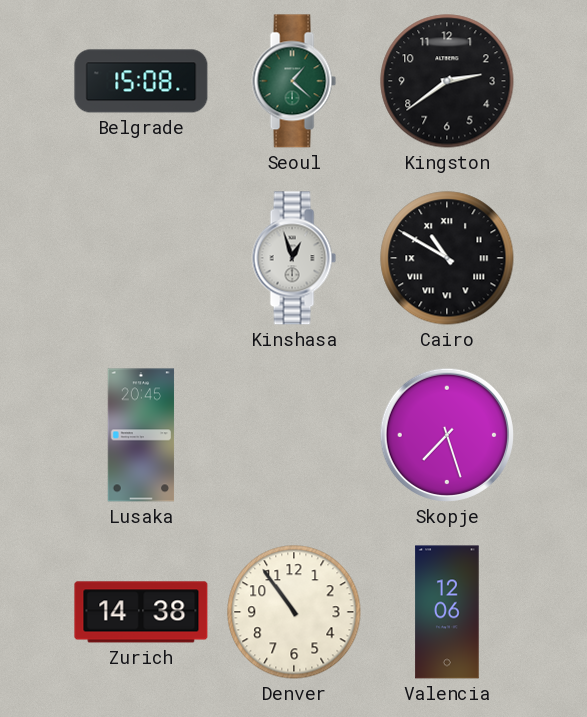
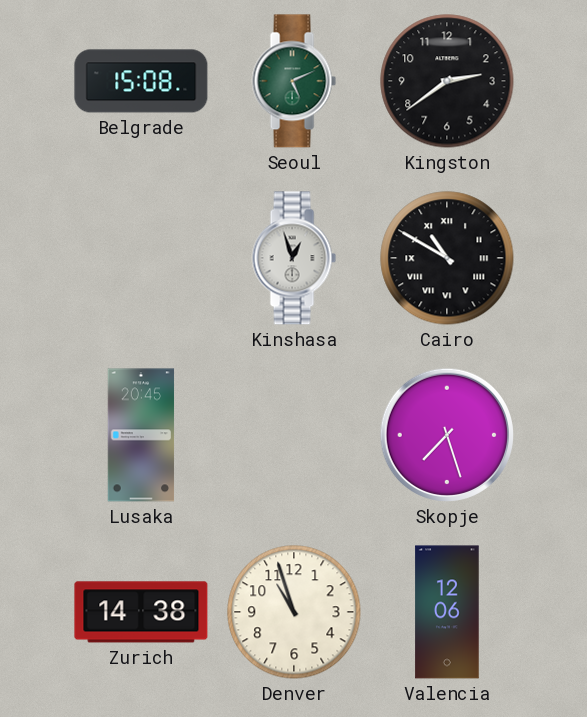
Seoul: 1:22 -> 5:11
Denver: 10:54 -> 10:57
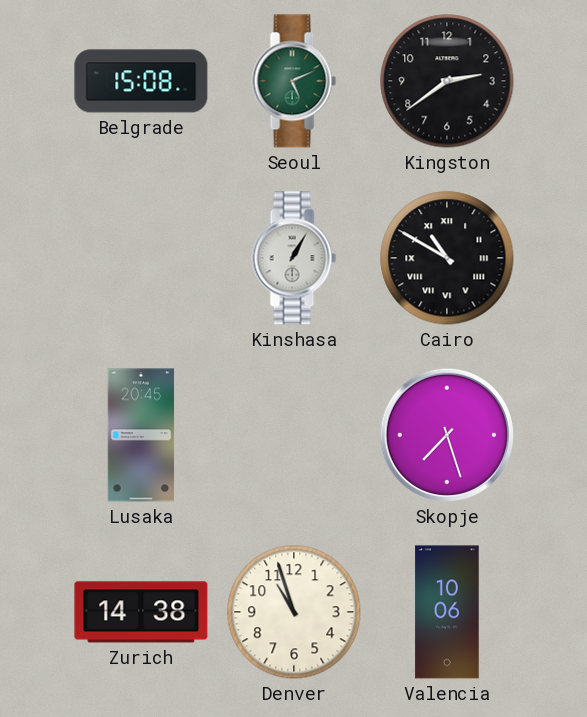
Kinshasa: 12:57 -> 1:05
Valencia: 12:06 -> 10:06
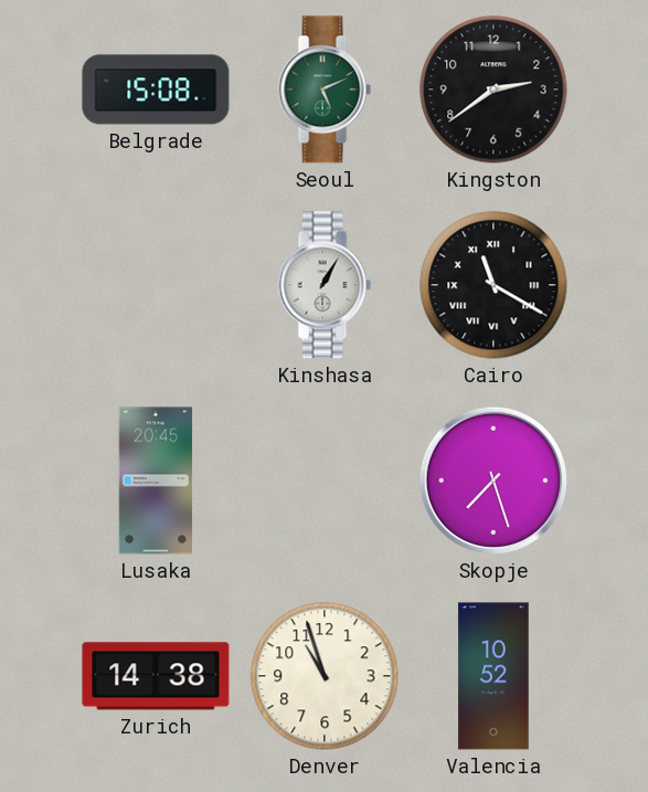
Cairo: 10:50 -> 11:20
Valencia: 10:06 -> 10:52
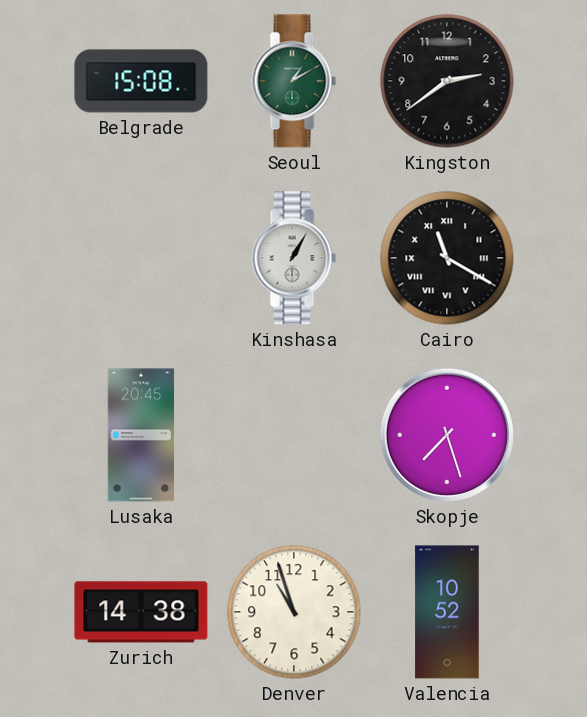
Seoul: 5:11 -> 1:10
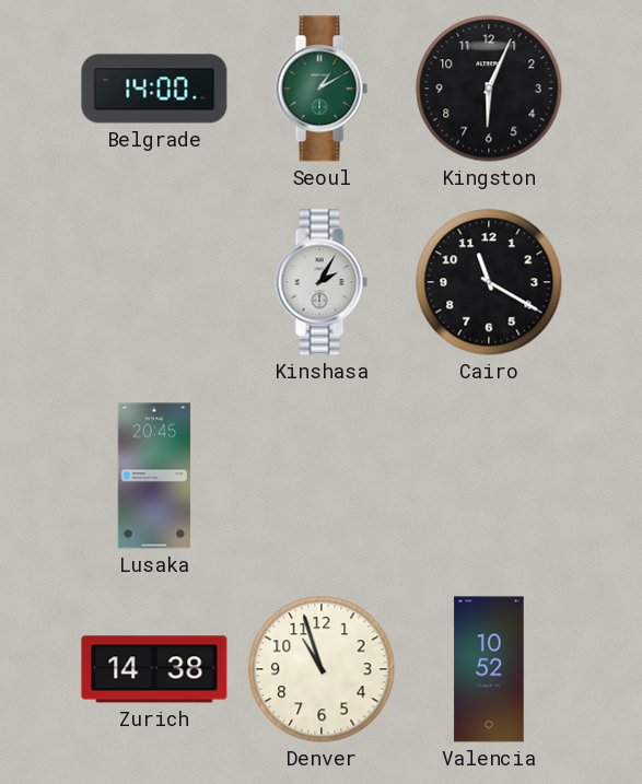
Belgrade: 15:08 -> 14:00
Kingston: 2:39 -> 6:04
Kinshasa: 1:05 -> 2:05
Cairo numerals: Roman -> Arabic
Skopje: 7:27 -> none
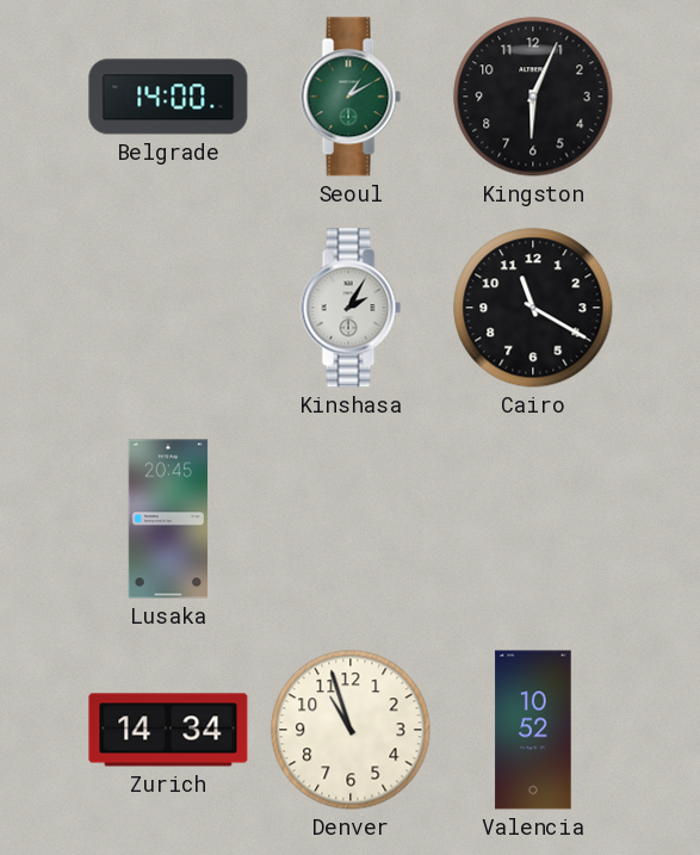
Zurich: 14:38 -> 14:34
